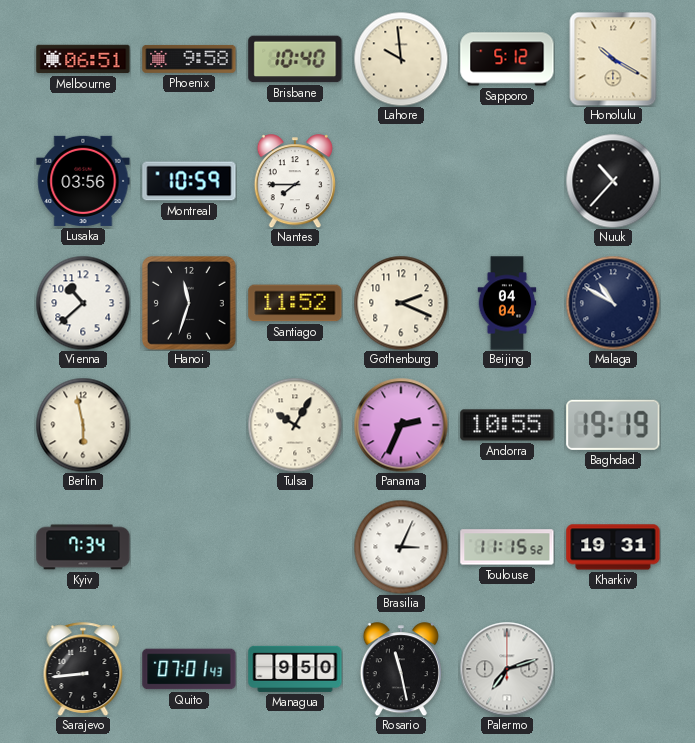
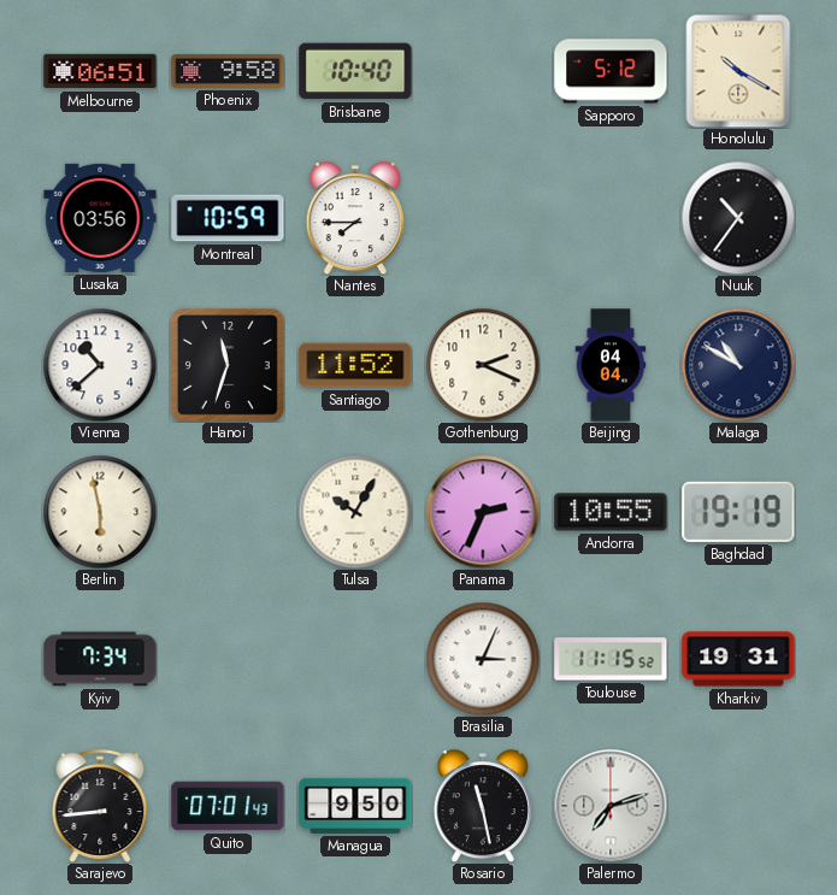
Lahore: 9:59 -> none
Nuuk: 10:37 -> 10:36
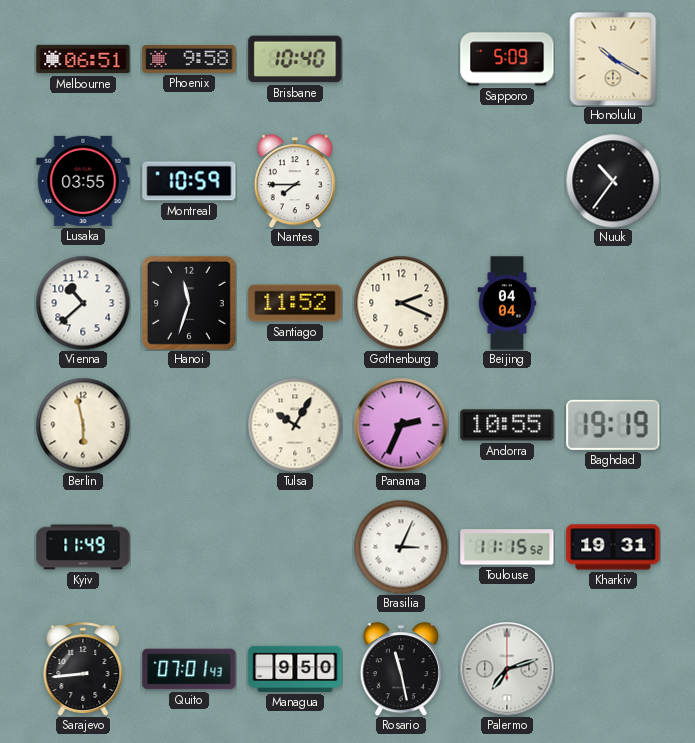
Sapporo: 5:12 -> 5:09
Lusaka: 03:56 -> 03:55
Malaga: 10:50 -> none
Kyiv: 7:34 -> 11:49
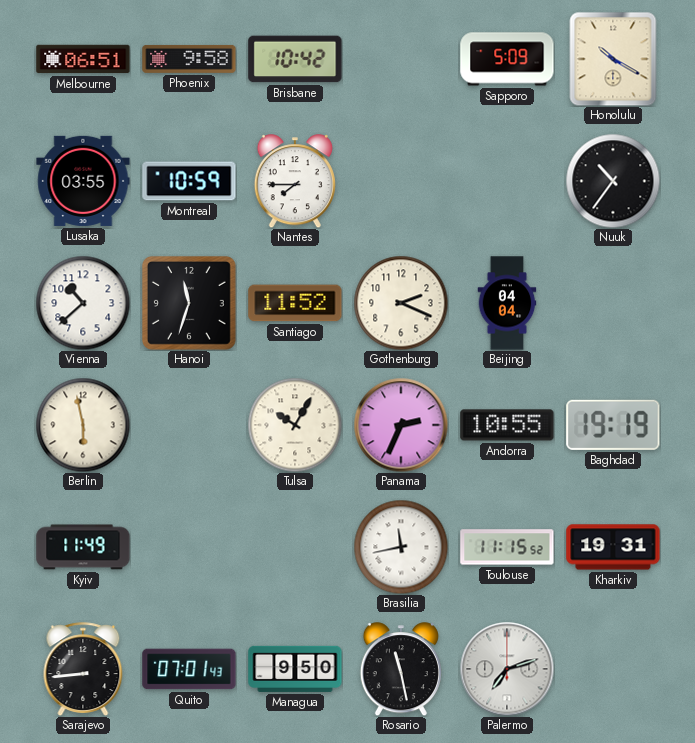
Brisbane: 10:40 -> 10:42
Brasilia: 3:04 -> 11:43
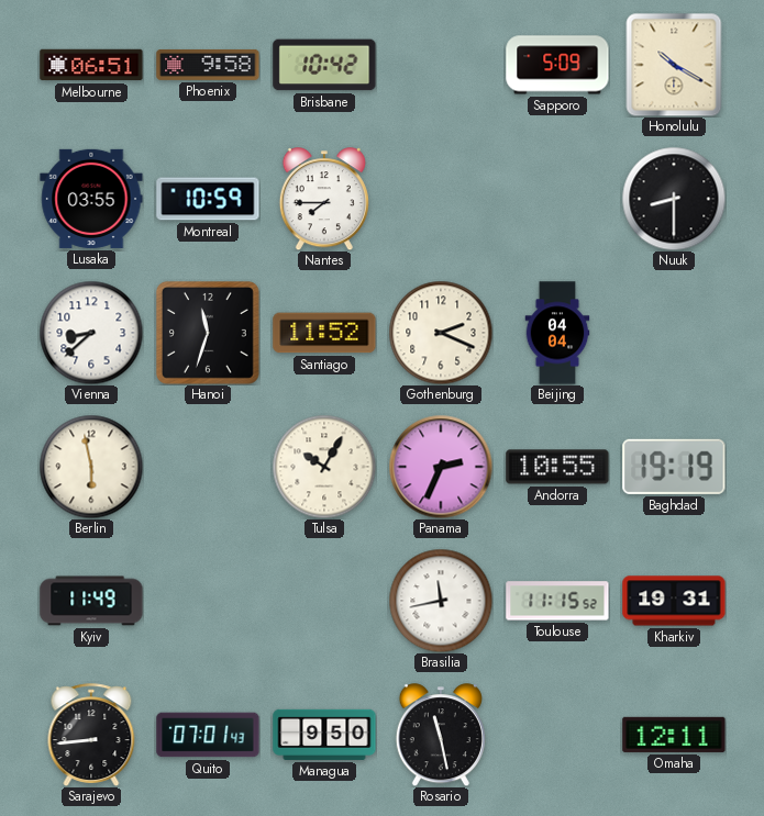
Nuuk: 10:36 -> 8:30
Vienna: 10:38 -> 8:38
Palermo: 7:12 -> none
Omaha: none -> 12:11
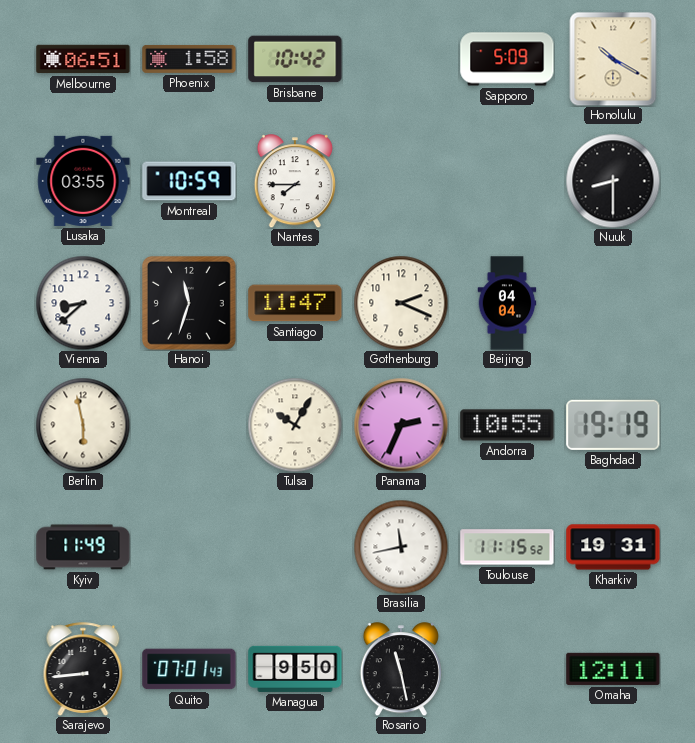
Phoenix: 9:58 -> 1:58
Santiago: 11:52 -> 11:47
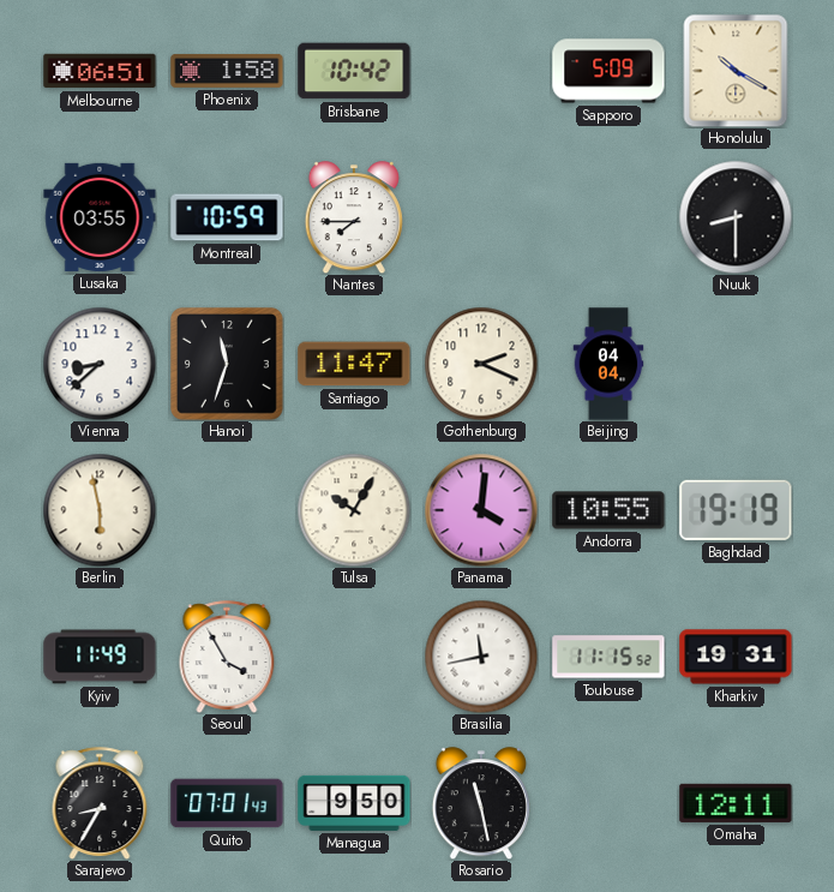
Panama: 2:34 -> 4:01
Seoul: none -> 3:55
Sarajevo: 8:44 -> 8:35
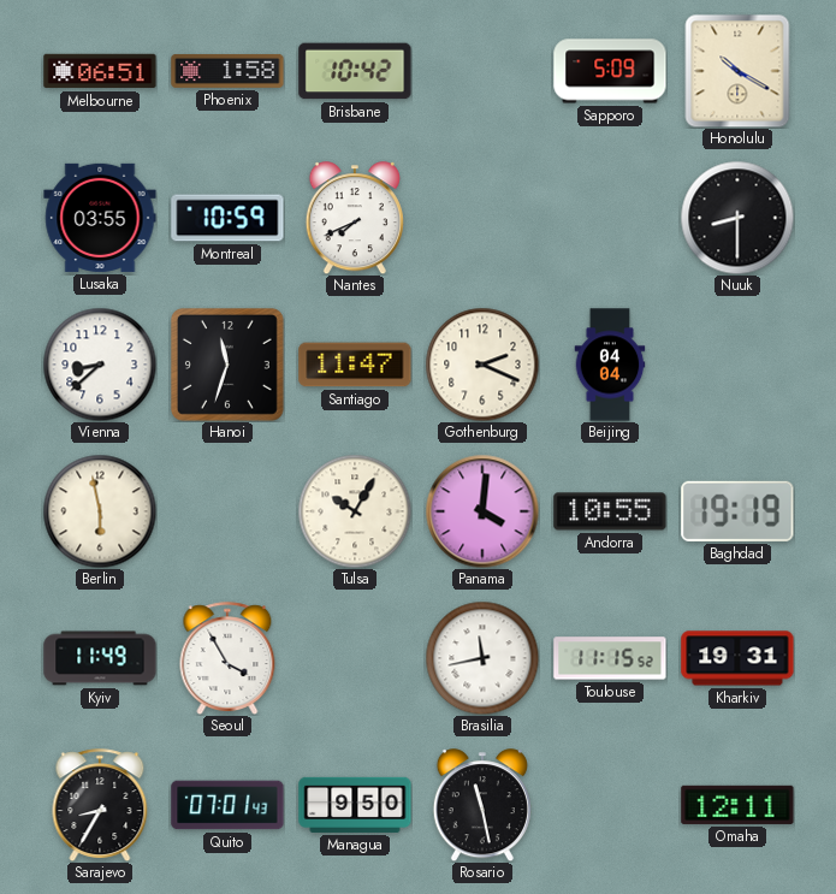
Nantes: 7:45 -> 7:41
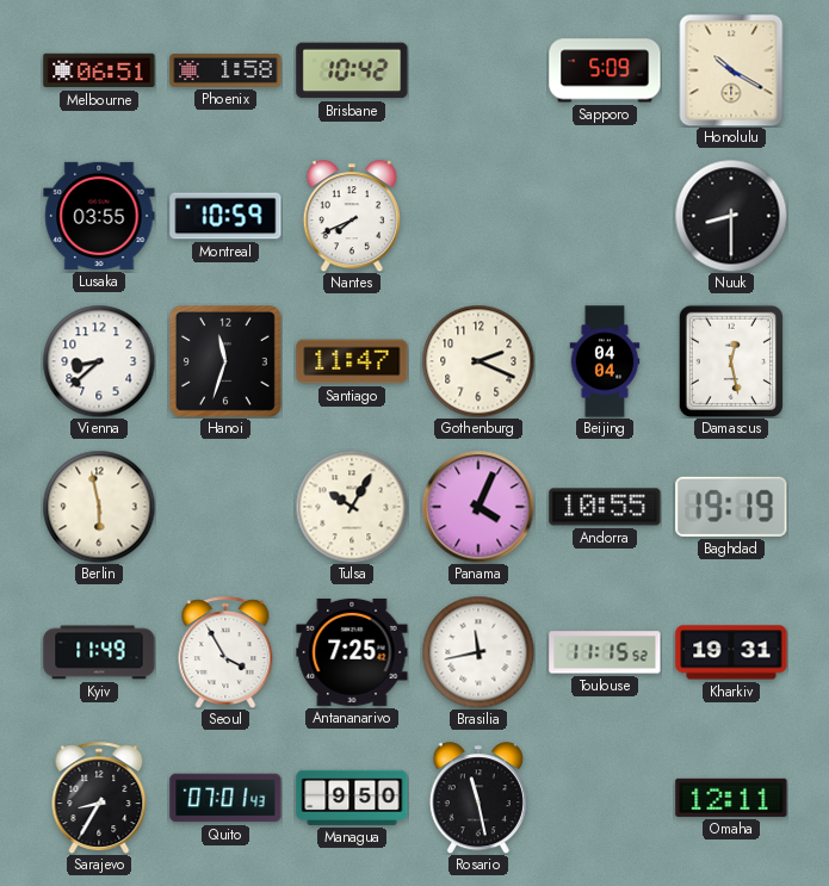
Damascus: none -> 12:28
Panama: 4:01 -> 4:04
Antananarivo: none -> 7:25
